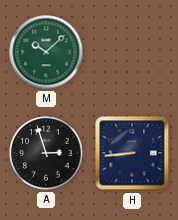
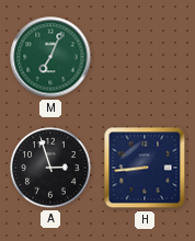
M: 10:08 -> 7:04
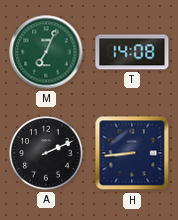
T: none -> 14:08
A: 2:57 -> 2:11
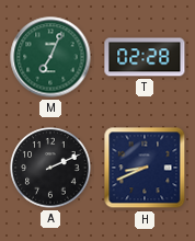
T: 14:08 -> 02:28
H: 8:44 -> 8:41
